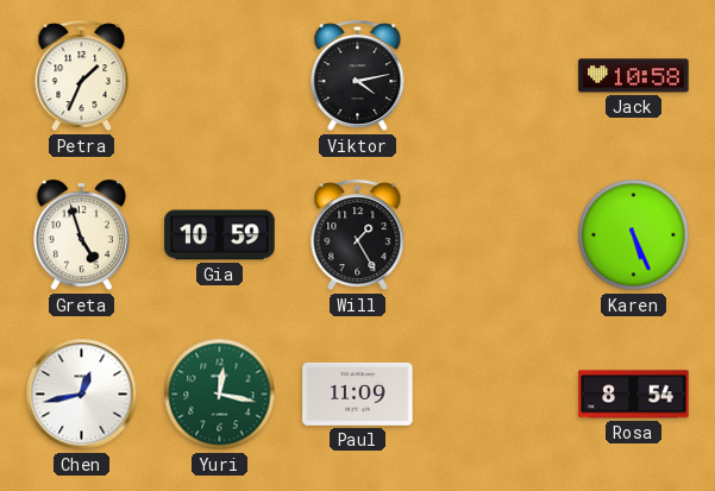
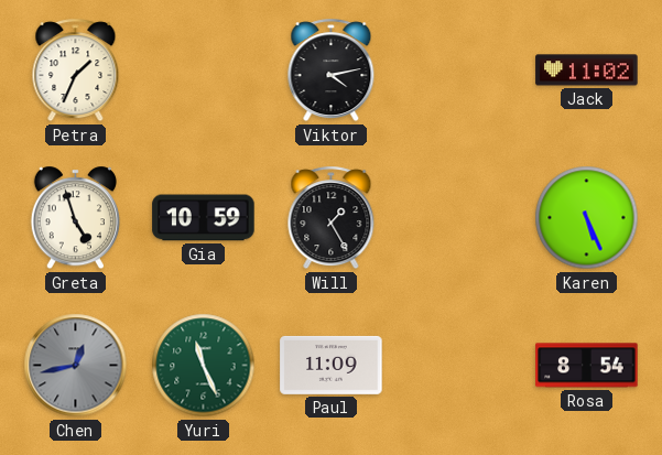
Jack: 10:58 -> 11:02
Chen dial: white -> grey
Yuri: 12:17 -> 11:26
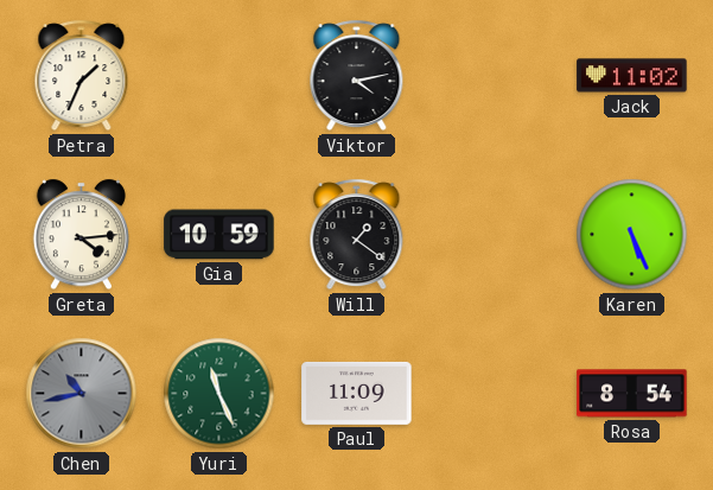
Greta: 4:57 -> 4:14
Will: 1:25 -> 1:21
Chen: 12:43 -> 10:43
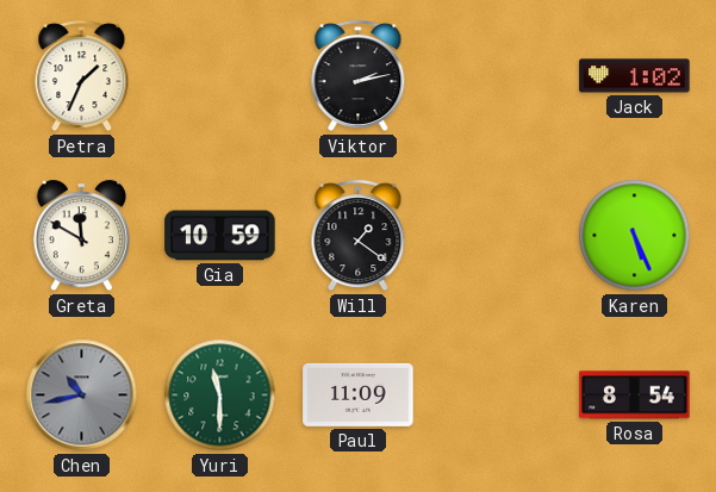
Viktor: 4:13 -> 2:13
Jack: 11:02 -> 1:02
Greta: 4:14 -> 11:50
Yuri: 11:26 -> 11:30
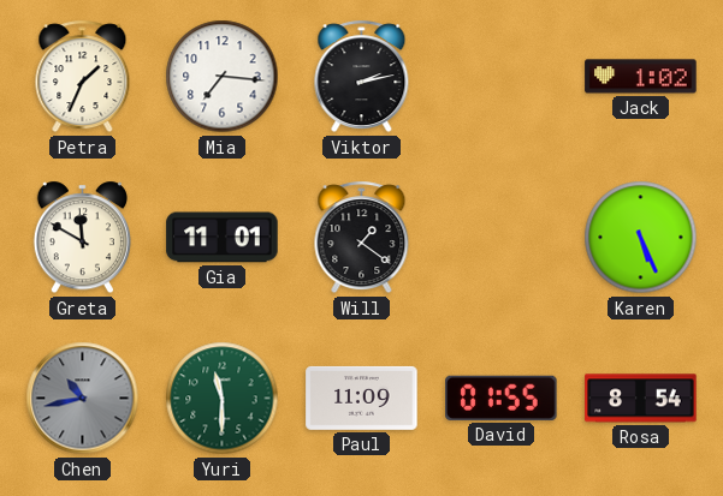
Mia: none -> 7:16
Gia: 10:59 -> 11:01
David: none -> 01:55
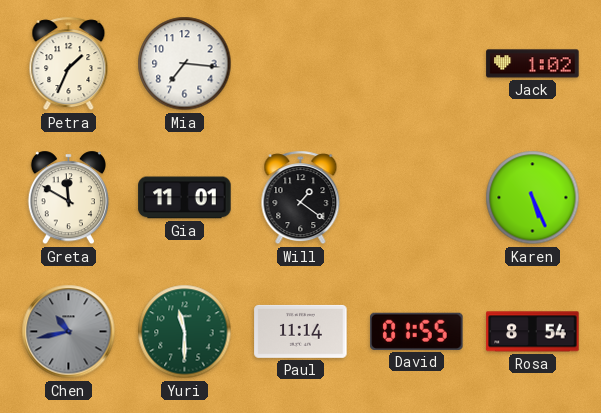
Viktor: 2:13 -> none
Paul: 11:09 -> 11:14
